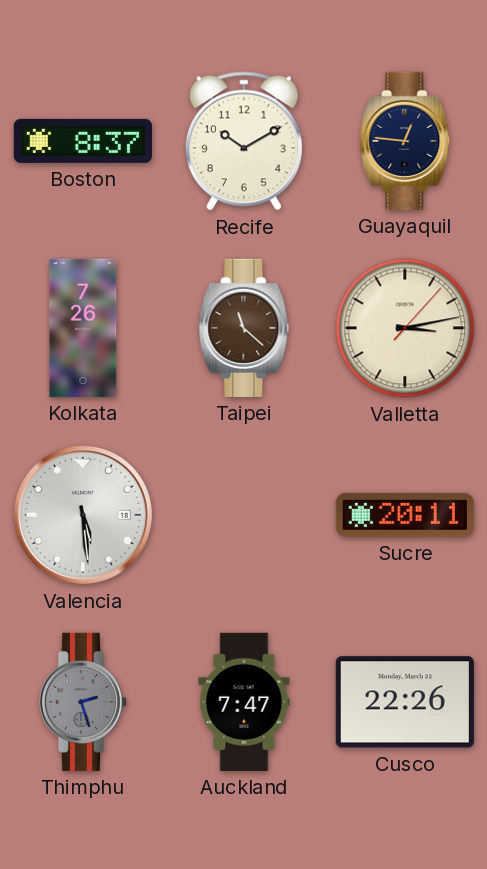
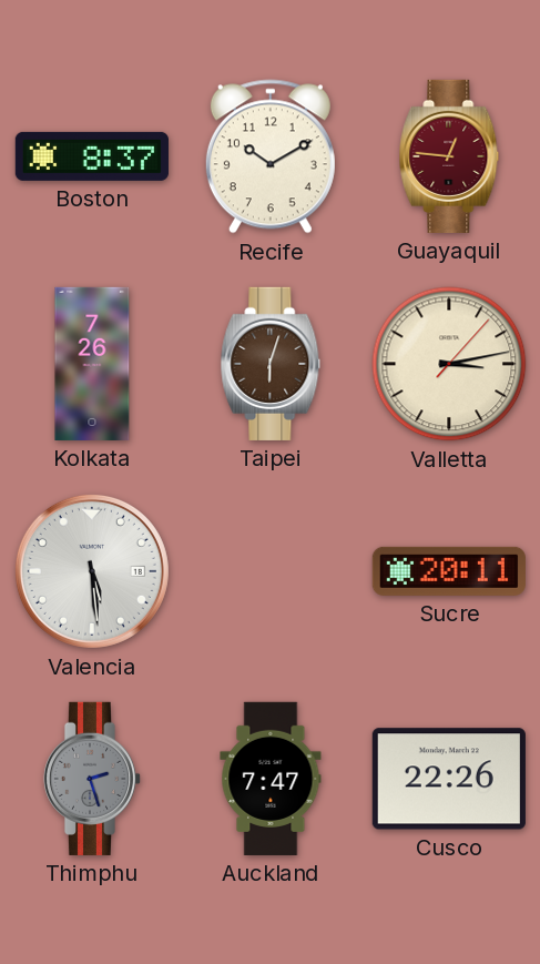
Guayaquil dial: navy -> burgundy
Taipei: 11:22 -> 6:03
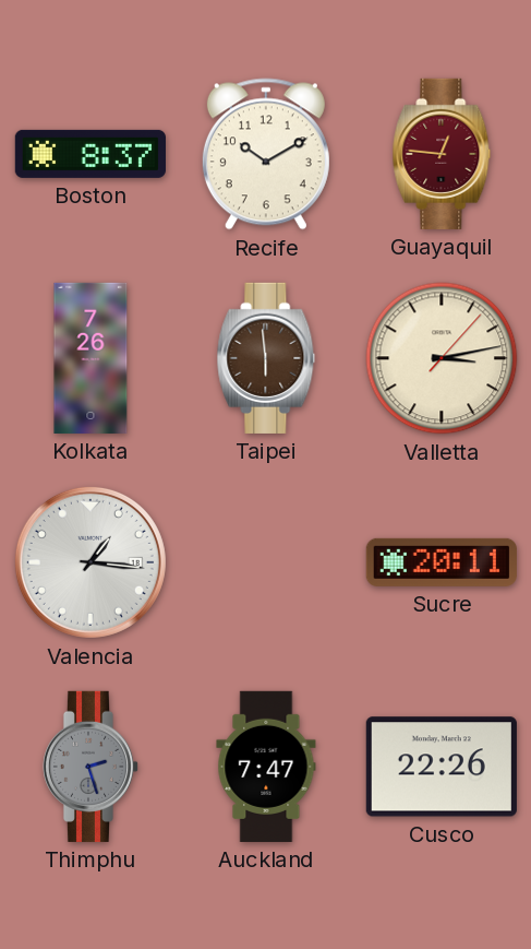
Taipei: 6:03 -> 5:59
Valencia: 5:29 -> 1:16
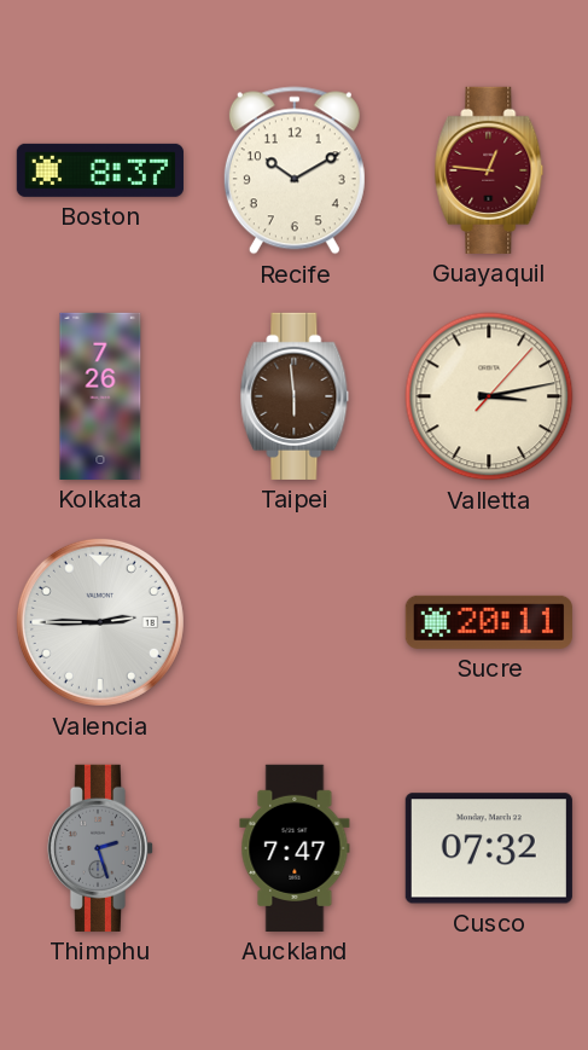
Valencia: 1:16 -> 2:45
Cusco: 22:26 -> 07:32
